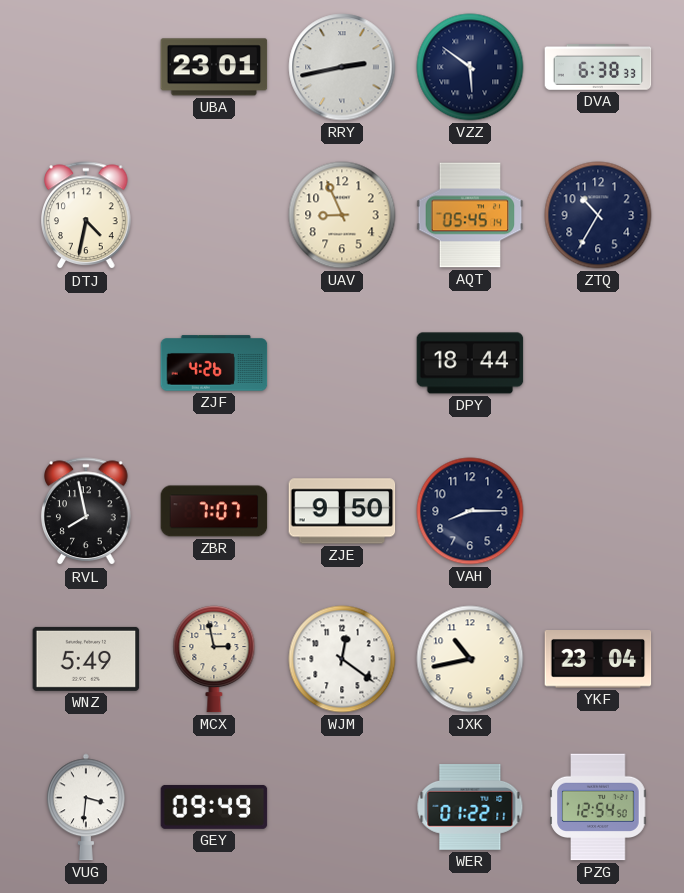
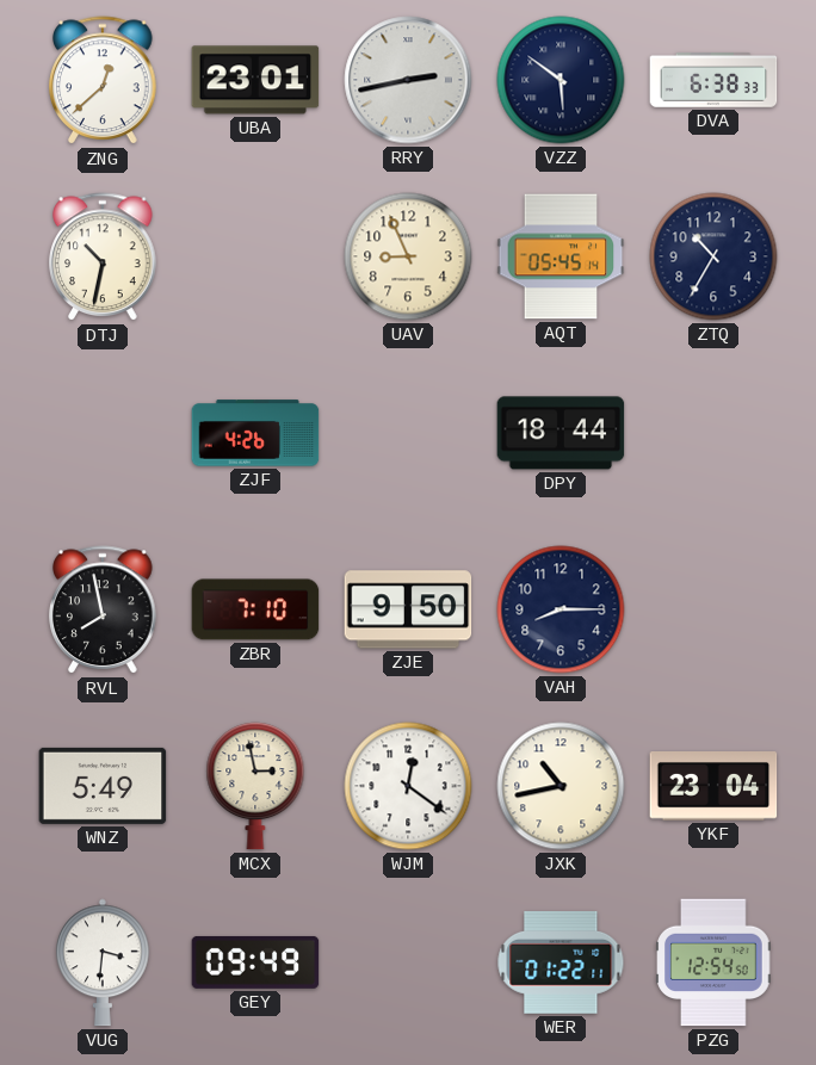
ZNG: none -> 12:38
DTJ: 4:32 -> 10:32
ZBR: 7:07 -> 7:10
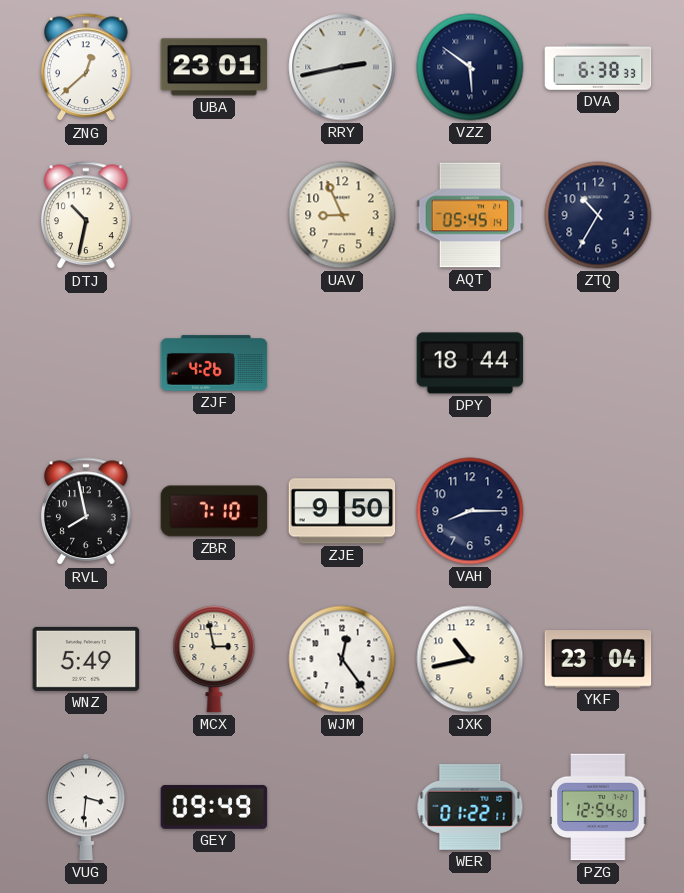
WJM: 12:21 -> 12:24
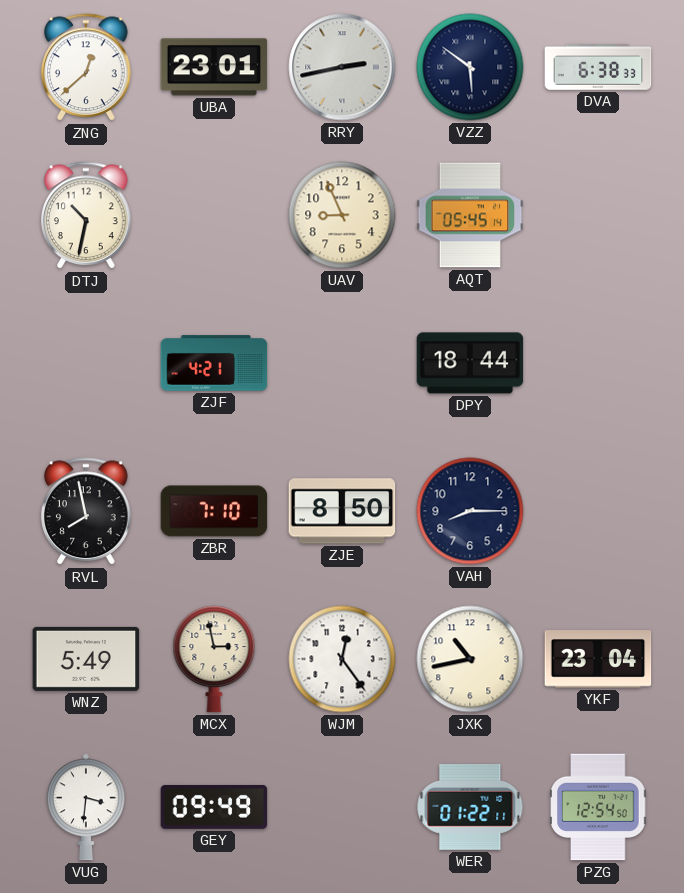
ZTQ: 10:35 -> none
ZJF: 4:26 -> 4:21
ZJE: 9:50 -> 8:50
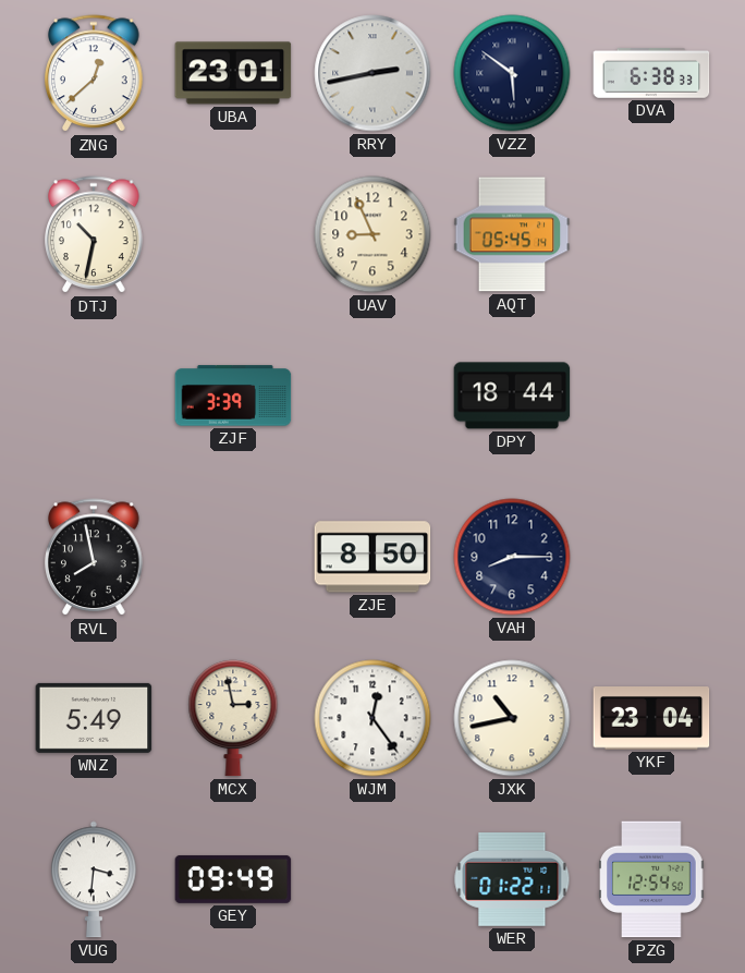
ZJF: 4:21 -> 3:39
ZBR: 7:10 -> none
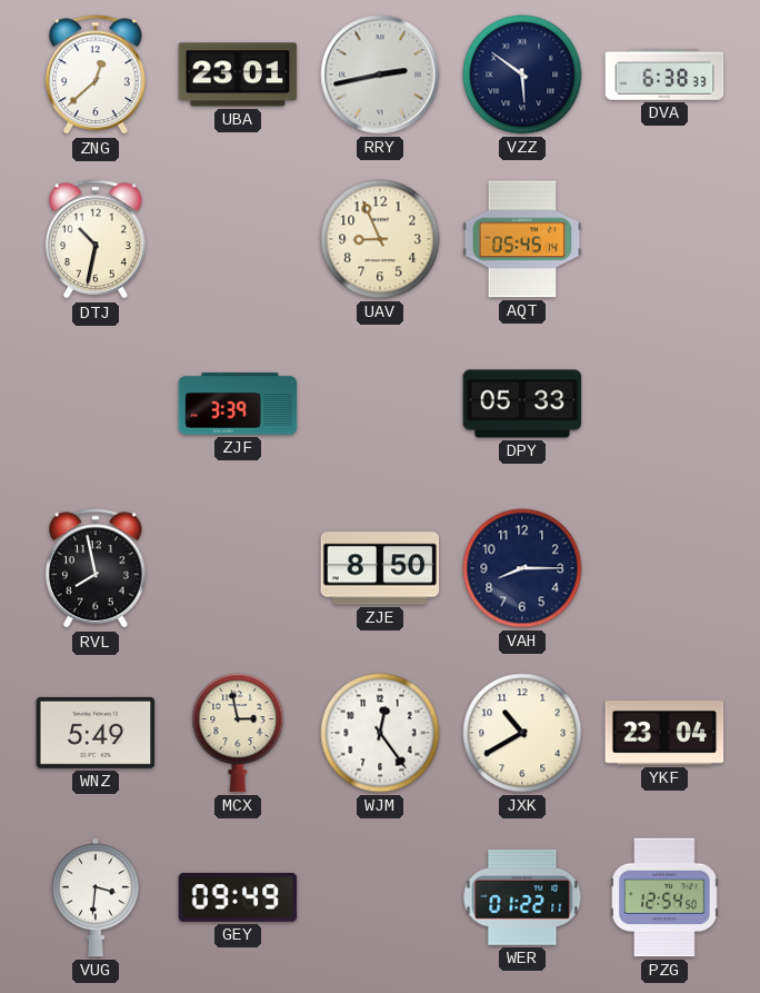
DPY: 18:44 -> 05:33
JXK: 10:43 -> 10:40
